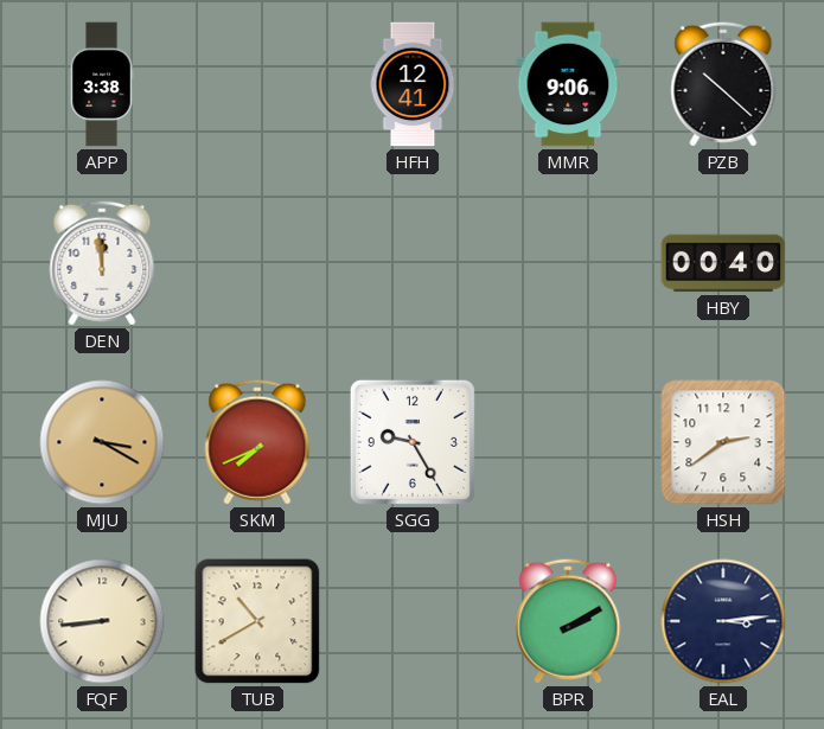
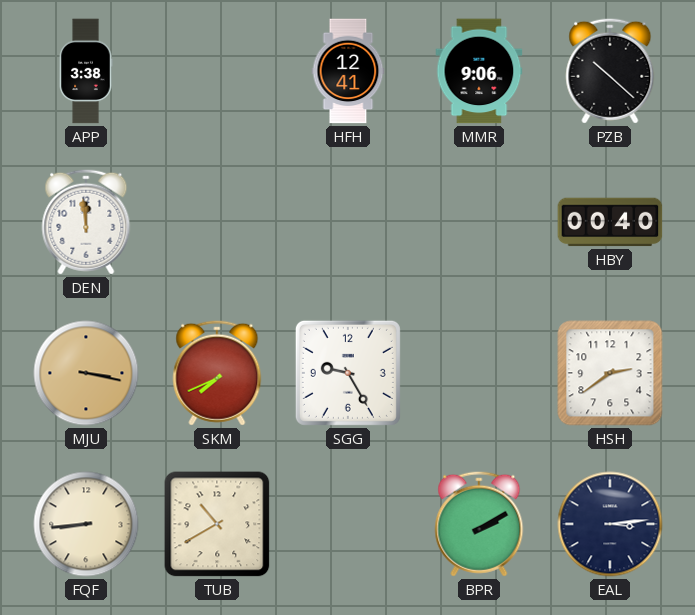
MJU: 3:20 -> 3:17
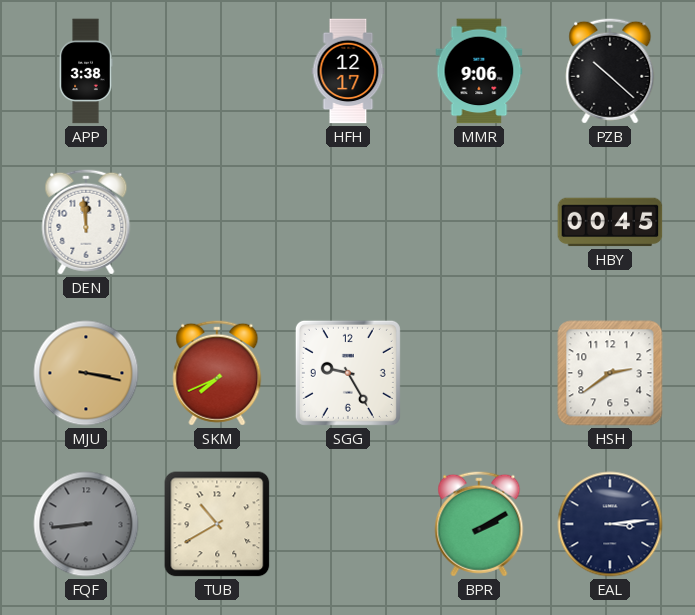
HFH: 12:41 -> 12:17
HBY: 00:40 -> 00:45
FQF dial: cream -> grey
